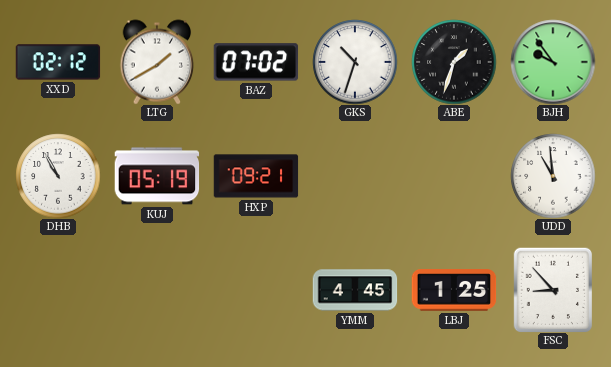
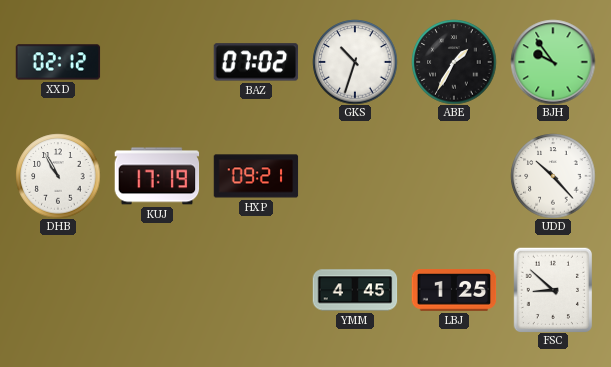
LTG: 1:40 -> none
ABE: 1:33 -> 1:35
KUJ: 05:19 -> 17:19
UDD: 10:59 -> 10:23
FSC: 8:53 -> 8:52
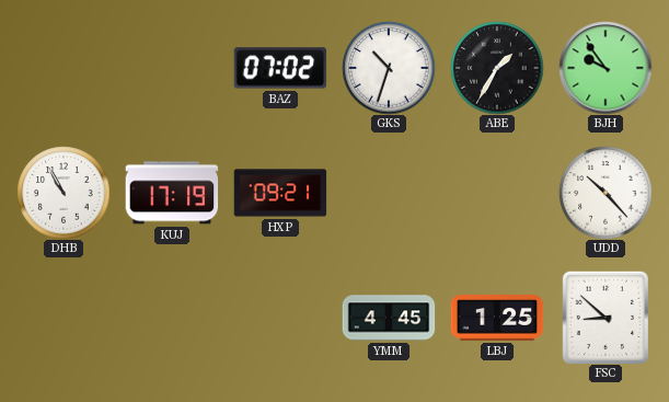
XXD: 02:12 -> none
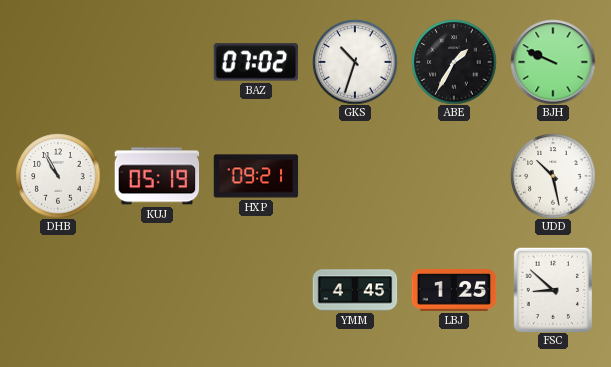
BJH: 9:54 -> 9:49
KUJ: 17:19 -> 05:19
UDD: 10:23 -> 10:28
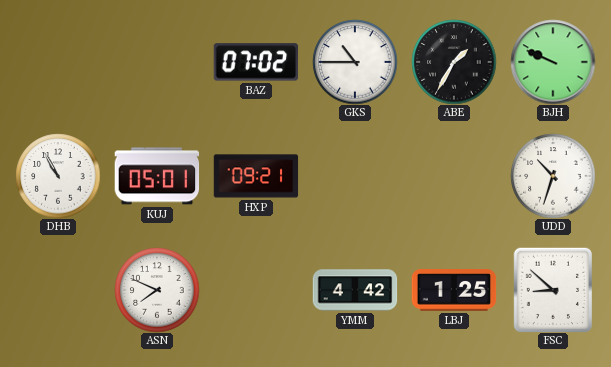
GKS: 10:33 -> 10:45
KUJ: 05:19 -> 05:01
UDD: 10:28 -> 10:33
ASN: none -> 7:49
YMM: 4:45 -> 4:42
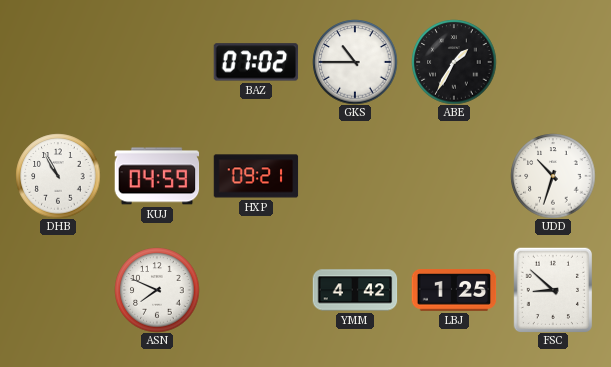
BJH: 9:49 -> none
KUJ: 05:01 -> 04:59
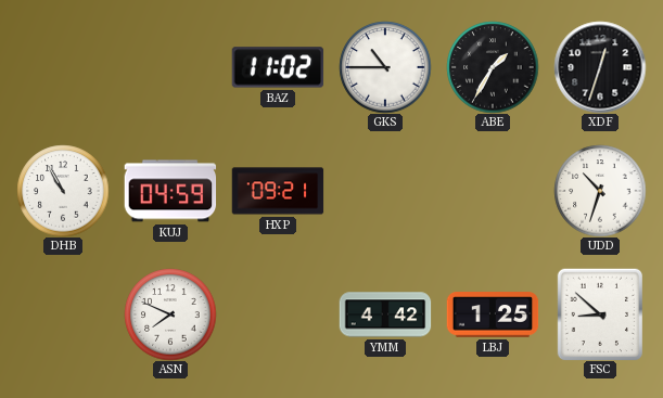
BAZ: 07:02 -> 11:02
XDF: none -> 12:33
